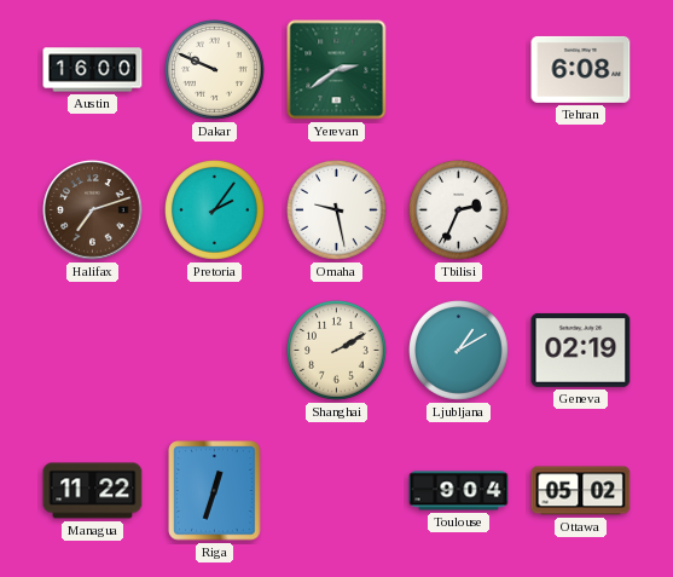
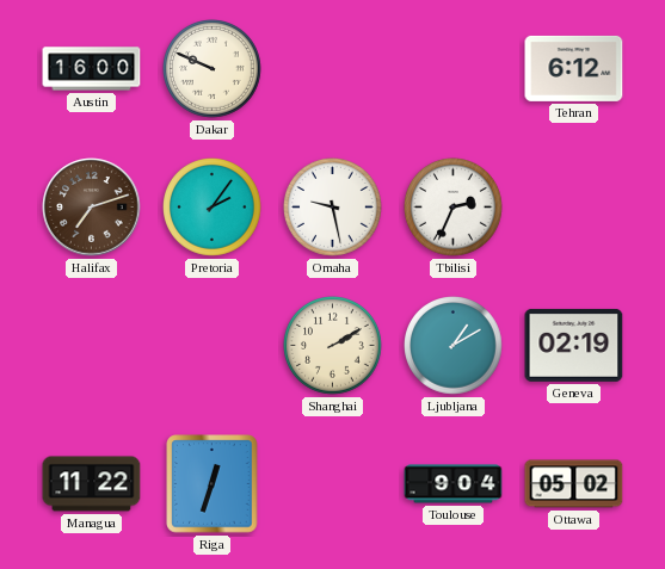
Yerevan: 2:39 -> none
Tehran: 6:08 -> 6:12
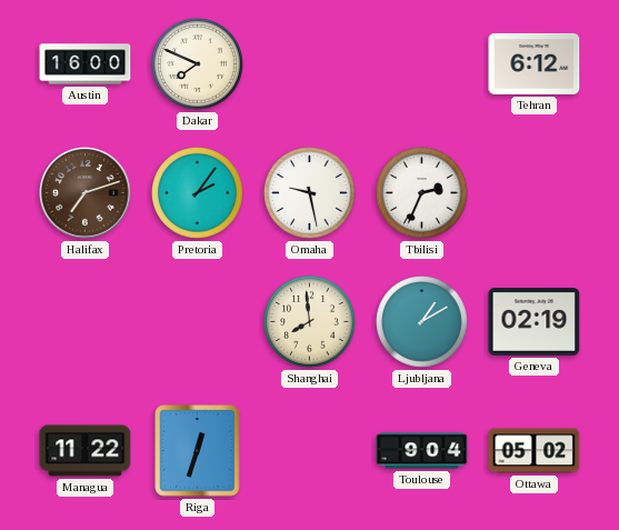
Dakar: 9:49 -> 7:49
Shanghai: 2:10 -> 7:59
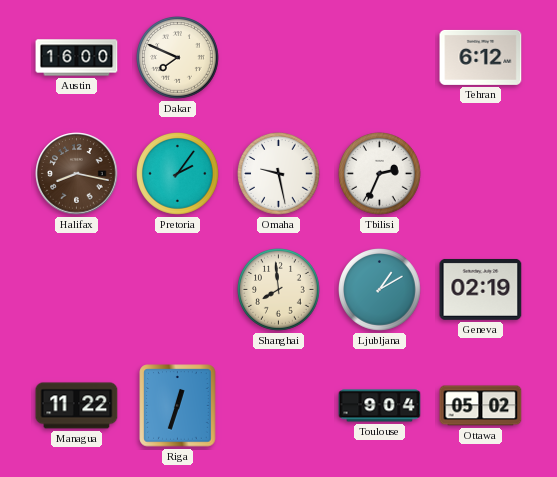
Halifax: 7:12 -> 8:17
